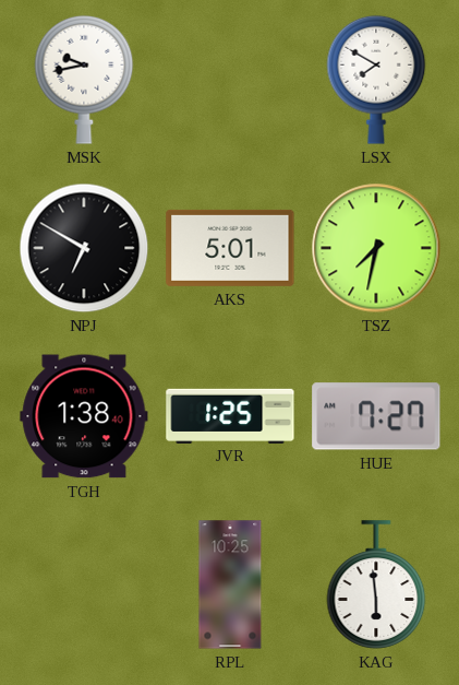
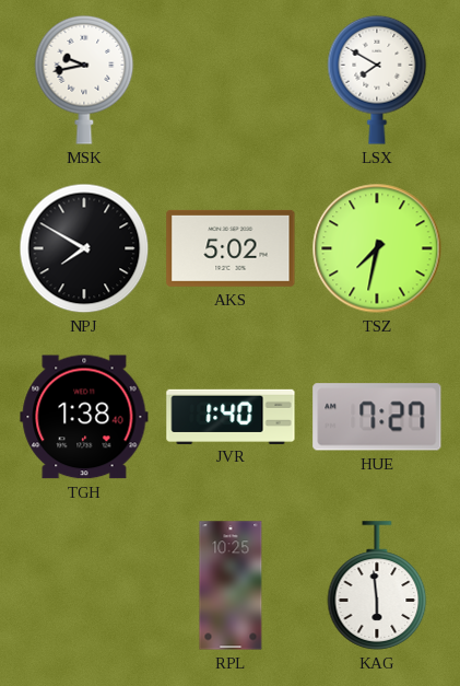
NPJ: 6:50 -> 7:50
AKS: 5:01 -> 5:02
JVR: 1:25 -> 1:40
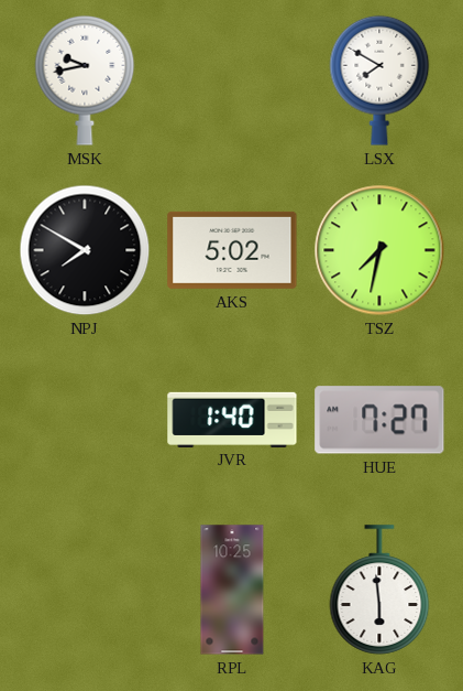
TGH: 1:38 -> none
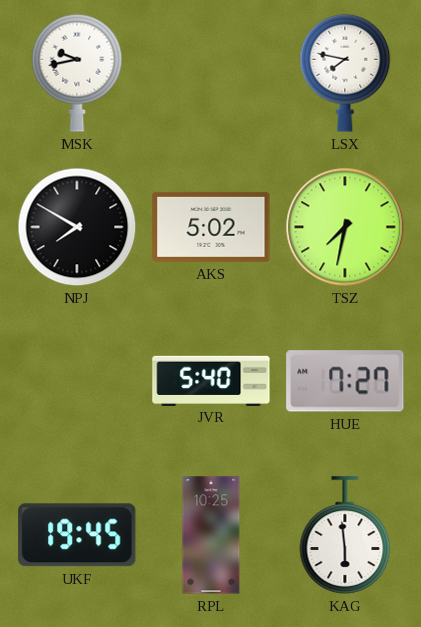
LSX: 7:50 -> 7:47
JVR: 1:40 -> 5:40
UKF: none -> 19:45
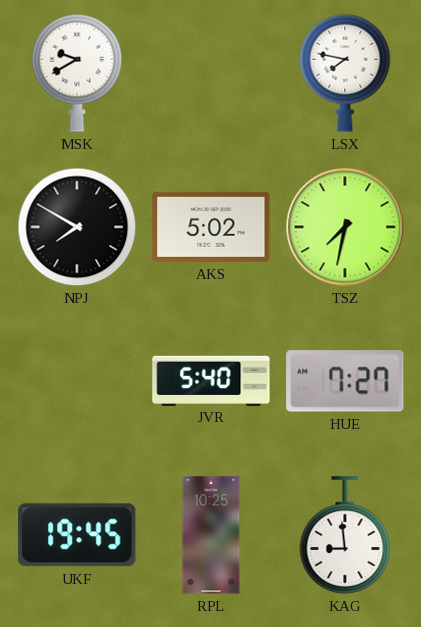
MSK: 9:43 -> 9:40
KAG: 5:59 -> 8:59
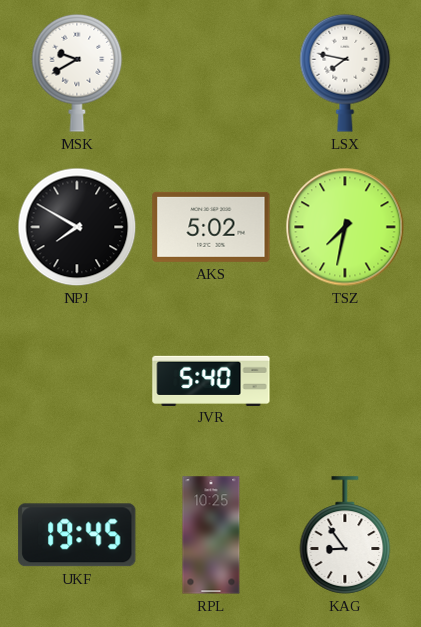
HUE: 7:27 -> none
KAG: 8:59 -> 8:54
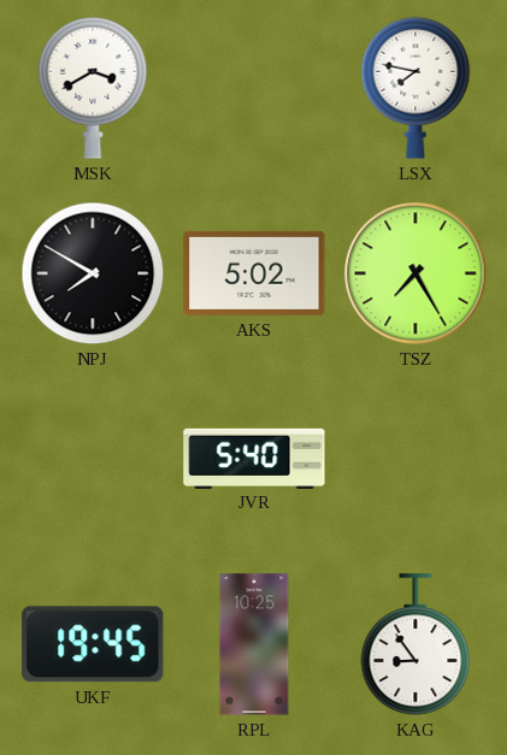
MSK: 9:40 -> 3:40
TSZ: 7:32 -> 7:25
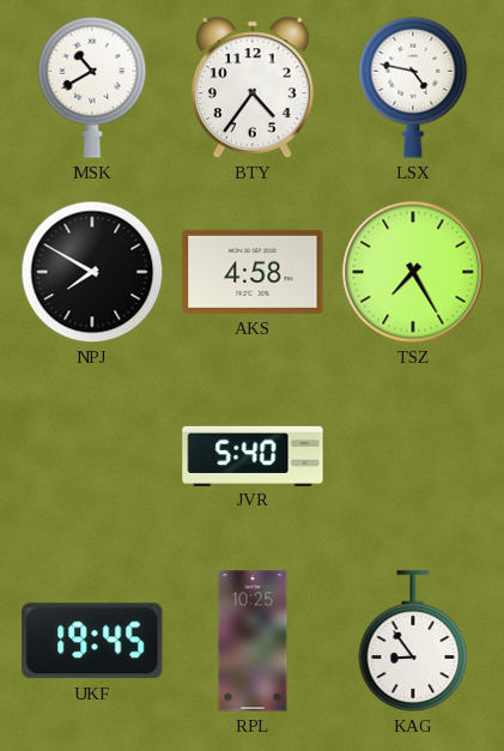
MSK: 3:40 -> 10:40
BTY: none -> 4:36
LSX: 7:47 -> 4:47
AKS: 5:02 -> 4:58
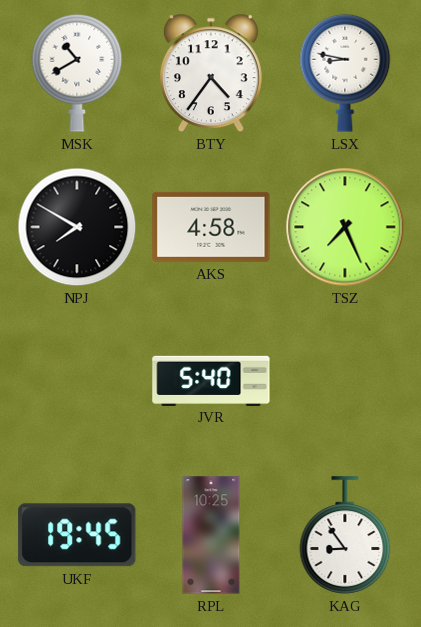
LSX: 4:47 -> 8:47
TSZ: 7:25 -> 7:26
